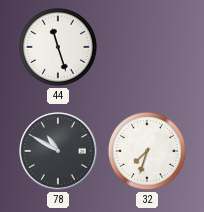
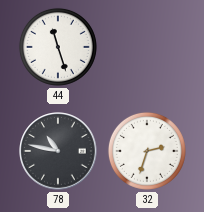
78: 10:50 -> 10:47
32: 7:33 -> 2:33
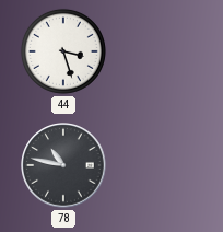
44: 11:27 -> 3:27
32: 2:33 -> none
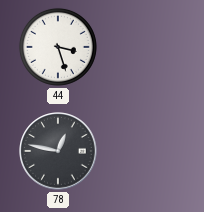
78: 10:47 -> 12:47
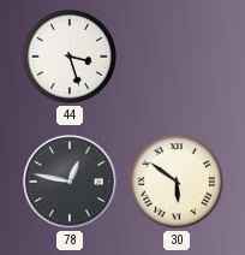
30: none -> 5:51
